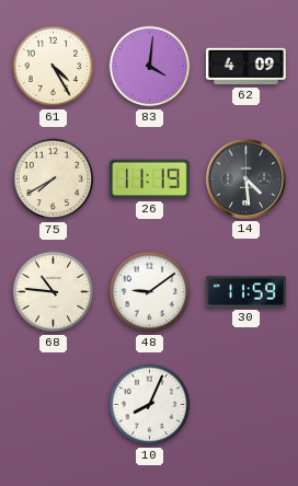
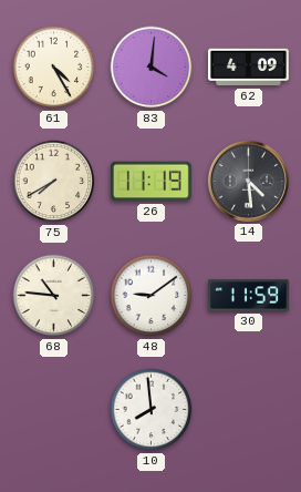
10: 8:04 -> 7:59
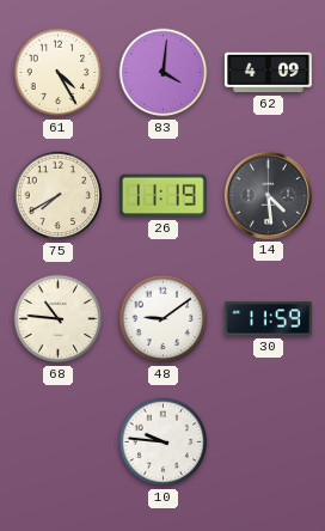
10: 7:59 -> 9:46
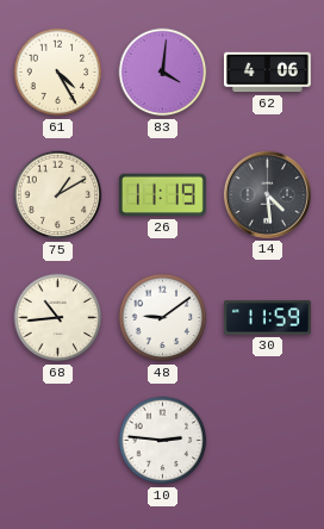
62: 4:09 -> 4:06
75: 7:40 -> 1:10
68: 10:46 -> 10:44
10: 9:46 -> 2:46
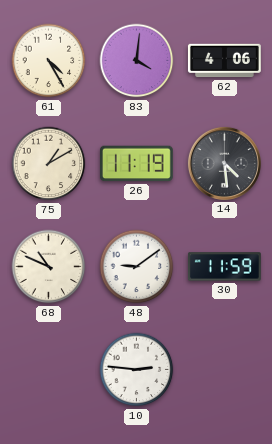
68: 10:44 -> 10:49
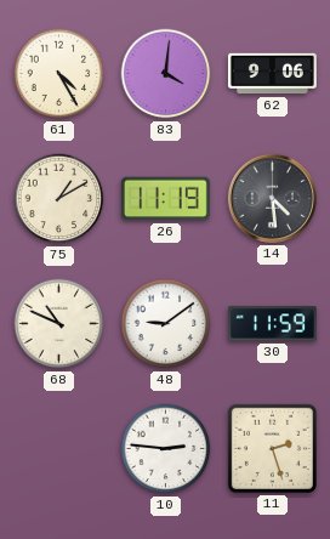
62: 4:06 -> 9:06
11: none -> 2:27
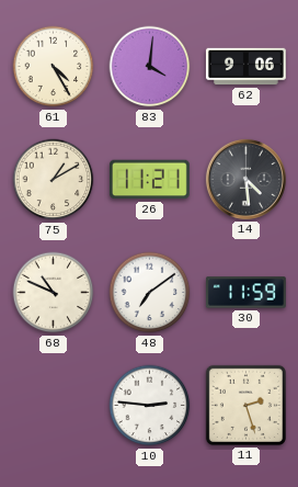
26: 11:19 -> 11:21
48: 9:09 -> 7:09
